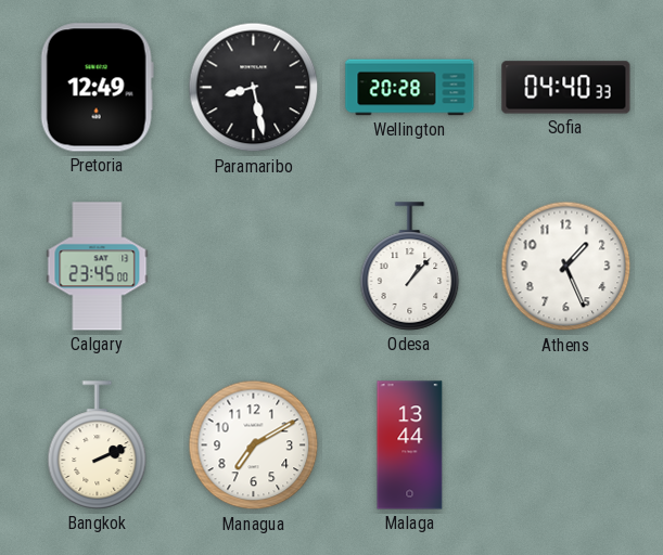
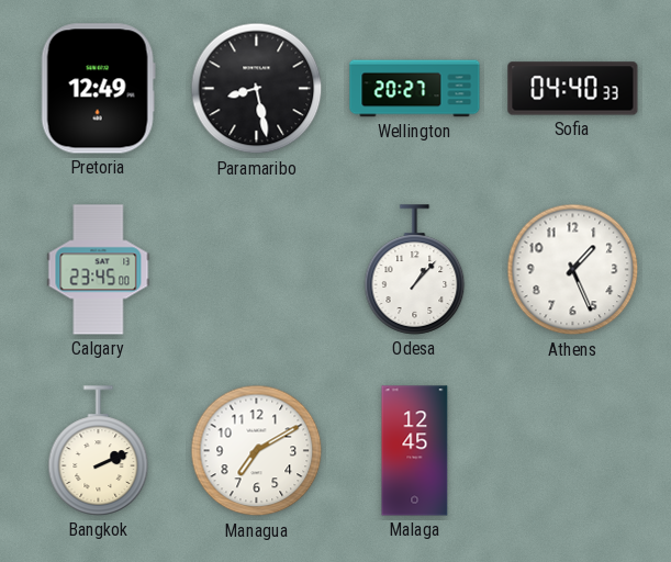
Wellington: 20:28 -> 20:27
Malaga: 13:44 -> 12:45
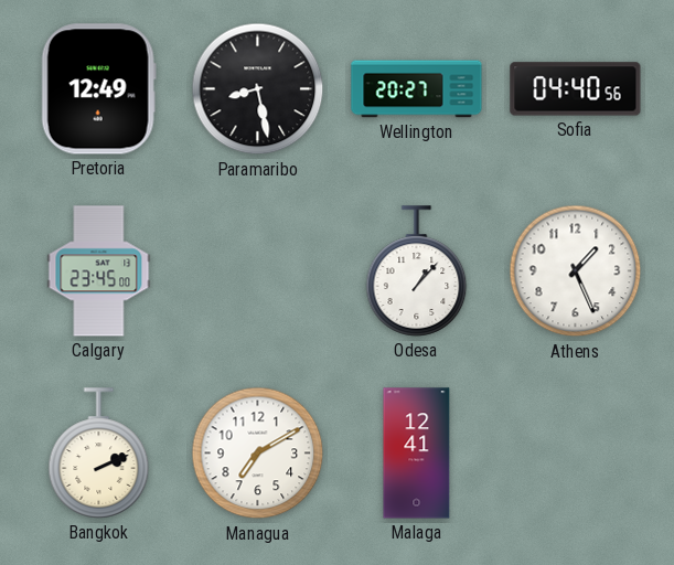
Sofia: 04:40:33 -> 04:40:56
Malaga: 12:45 -> 12:41
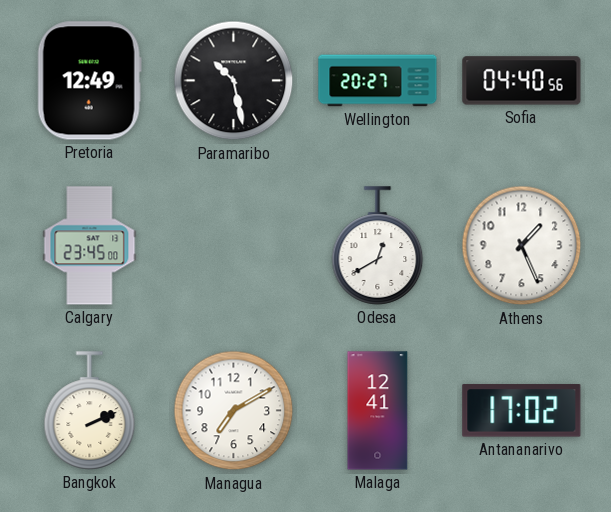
Paramaribo: 8:28 -> 10:28
Odesa: 1:07 -> 12:40
Antananarivo: none -> 17:02
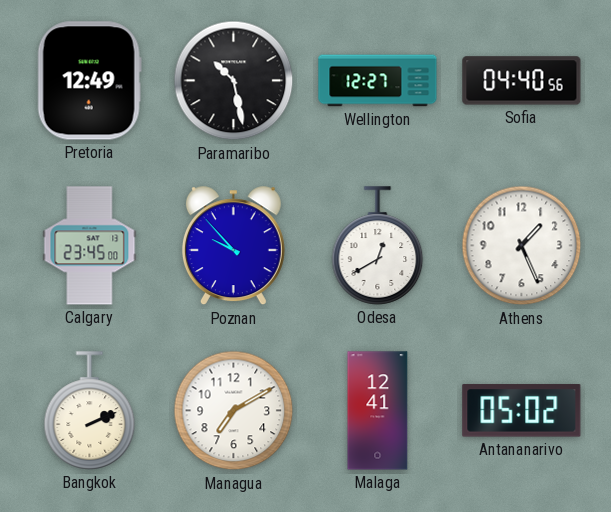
Wellington: 20:27 -> 12:27
Poznan: none -> 9:53
Antananarivo: 17:02 -> 05:02
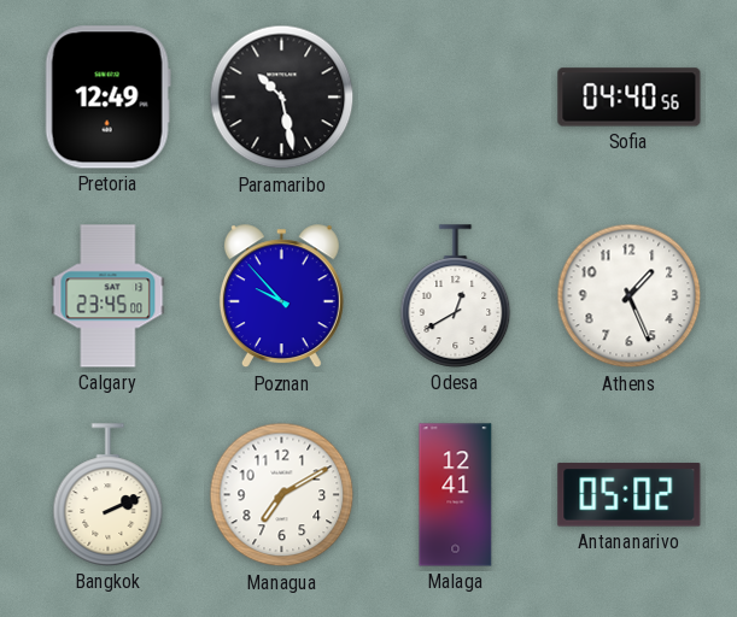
Wellington: 12:27 -> none
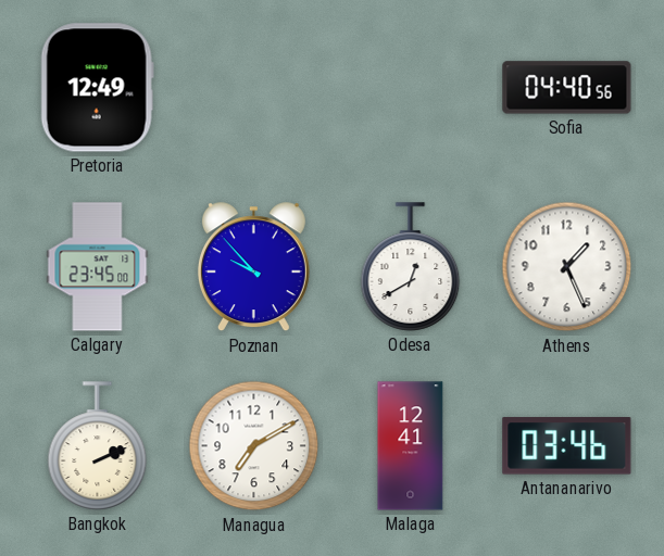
Paramaribo: 10:28 -> none
Antananarivo: 05:02 -> 03:46
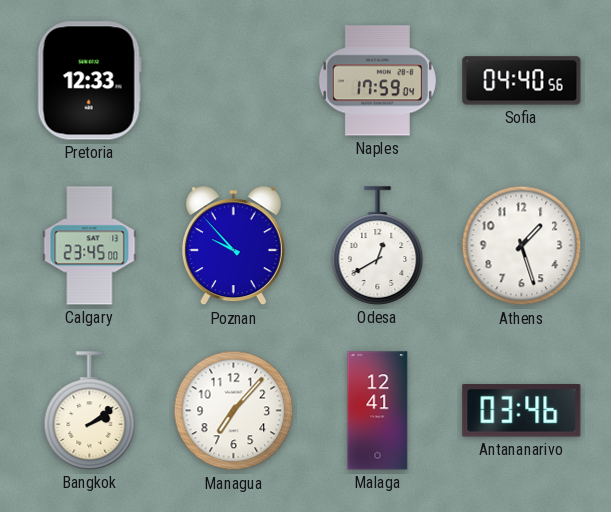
Pretoria: 12:49 -> 12:33
Naples: none -> 17:59
Athens: 1:26 -> 1:27
Bangkok: 2:11 -> 2:09
Managua: 7:10 -> 7:07
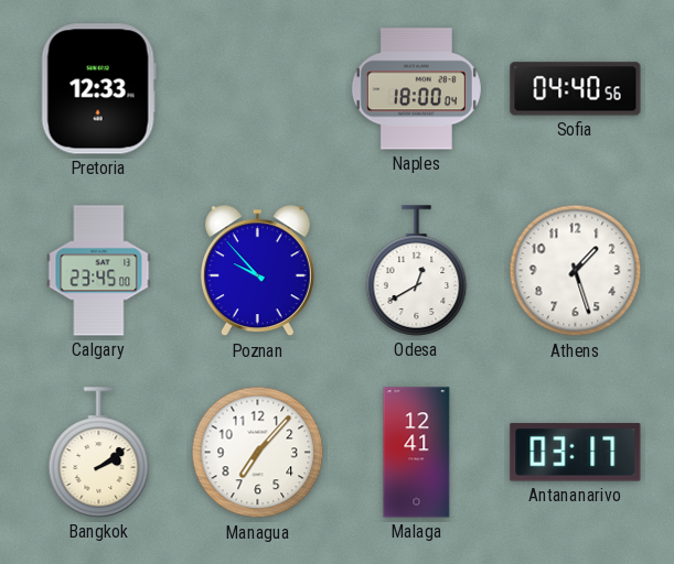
Naples: 17:59 -> 18:00
Antananarivo: 03:46 -> 03:17
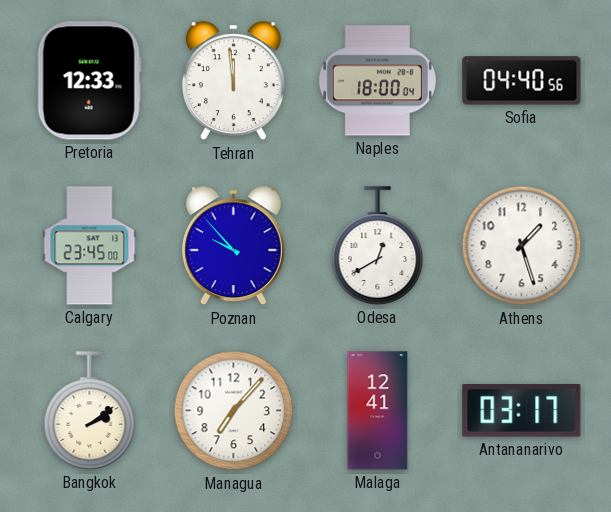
Tehran: none -> 11:59
